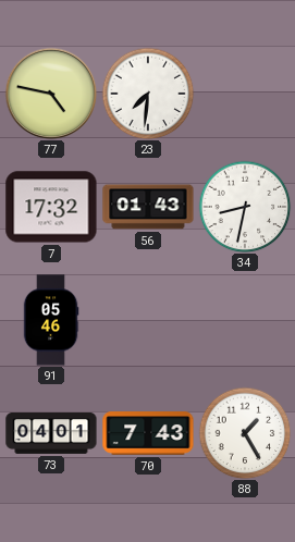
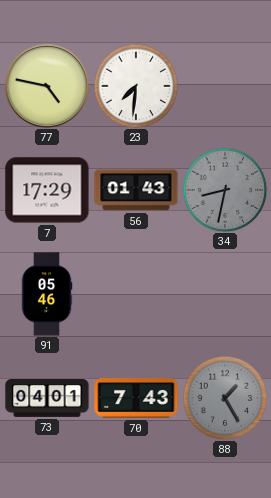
7: 17:32 -> 17:29
34 dial: white -> grey
88 dial: white -> grey
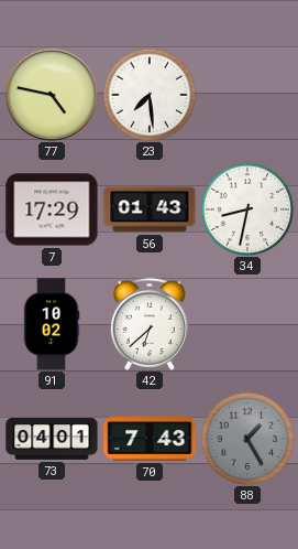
23: 7:31 -> 7:29
34 dial: grey -> white
91: 05:46 -> 10:02
42: none -> 6:38
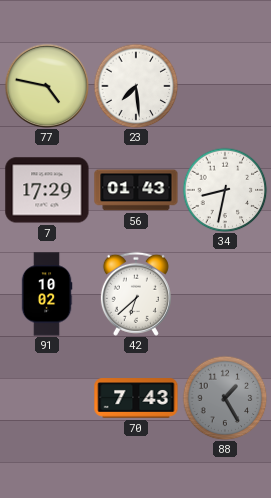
73: 04:01 -> none
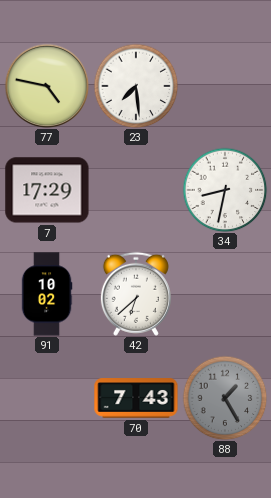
56: 01:43 -> none
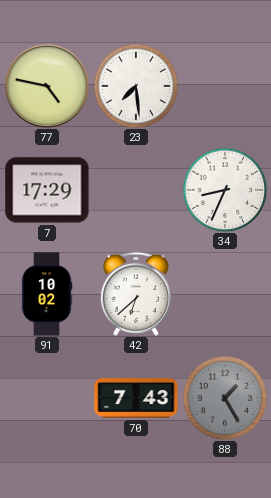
34: 8:32 -> 8:34
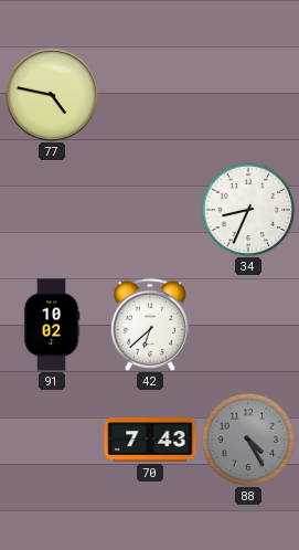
23: 7:29 -> none
7: 17:29 -> none
88: 1:25 -> 4:25
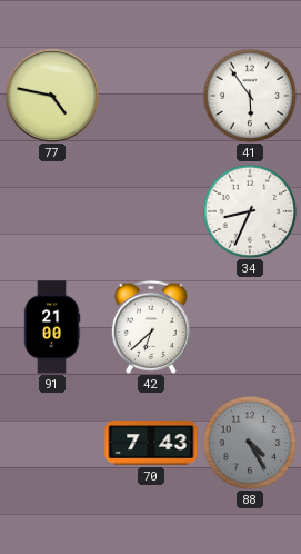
41: none -> 5:54
91: 10:02 -> 21:00
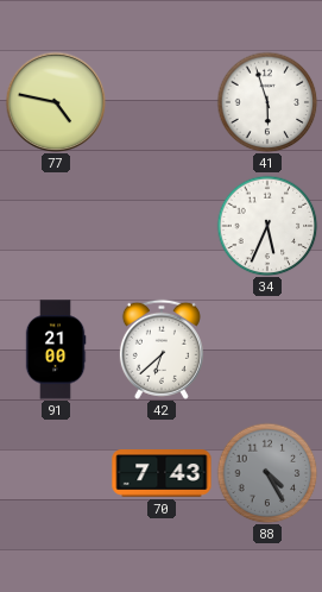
41: 5:54 -> 5:57
34: 8:34 -> 5:34
